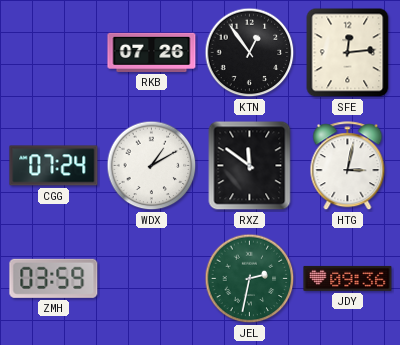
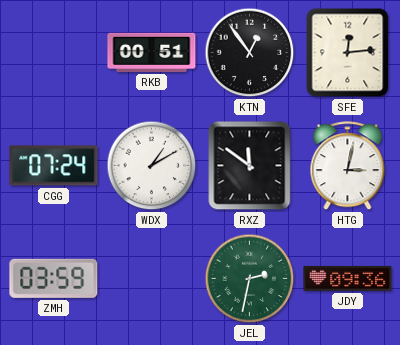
RKB: 07:26 -> 00:51
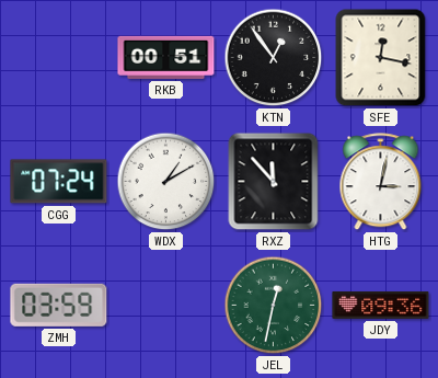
SFE: 12:14 -> 12:17
RXZ: 11:51 -> 11:53
JEL: 2:32 -> 12:32
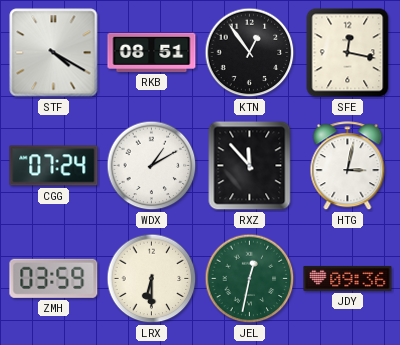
STF: none -> 4:20
RKB: 00:51 -> 08:51
LRX: none -> 6:30
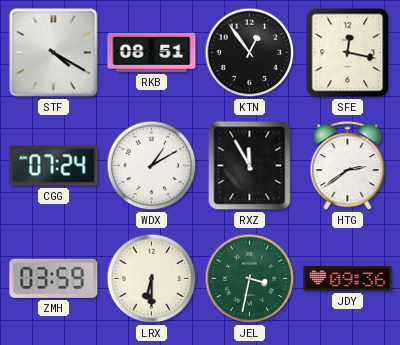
RXZ: 11:53 -> 11:55
HTG: 3:02 -> 2:39
JEL: 12:32 -> 3:32
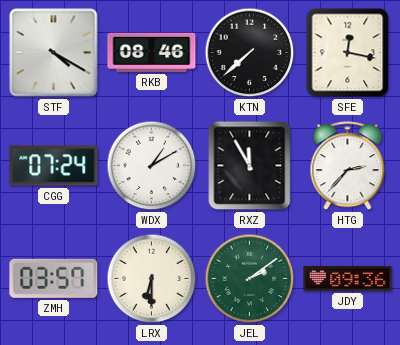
RKB: 08:51 -> 08:46
KTN: 12:54 -> 7:38
HTG: 2:39 -> 2:37
ZMH: 03:59 -> 03:57
JEL: 3:32 -> 2:09
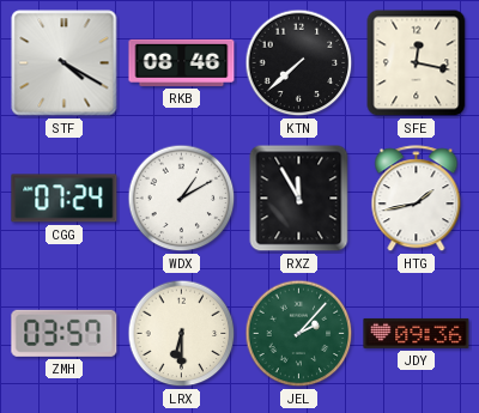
HTG: 2:37 -> 1:43
JEL: 2:09 -> 2:07
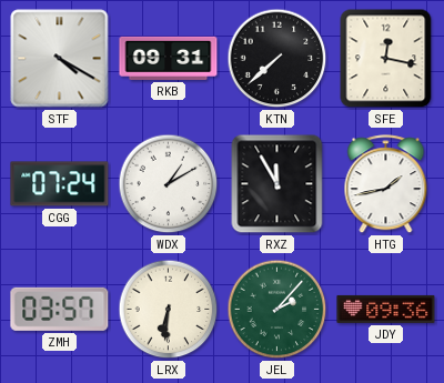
RKB: 08:46 -> 09:31
LRX: 6:30 -> 6:31
